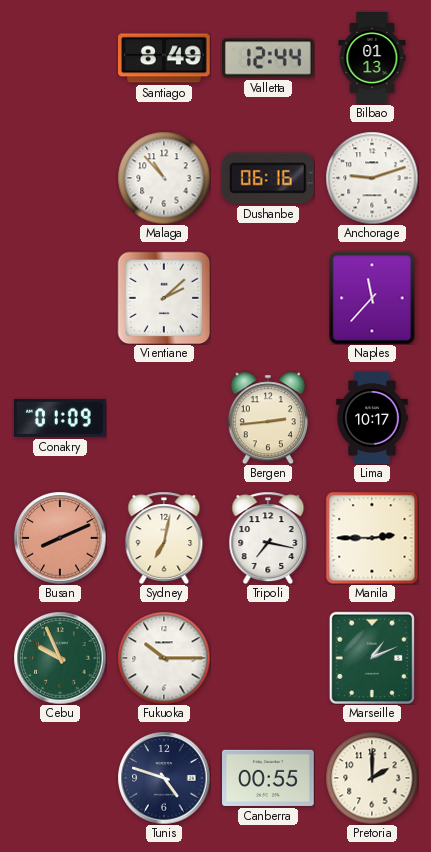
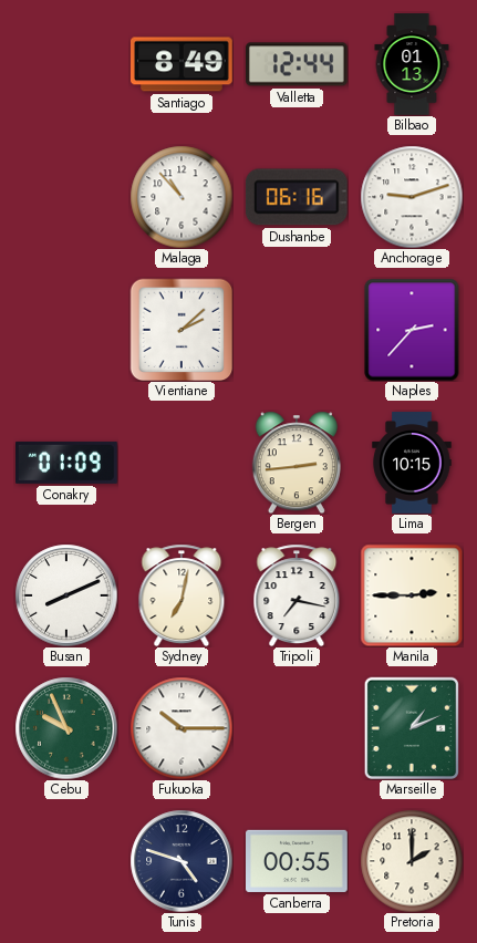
Naples: 11:37 -> 2:37
Lima: 10:17 -> 10:15
Busan dial: salmon -> white
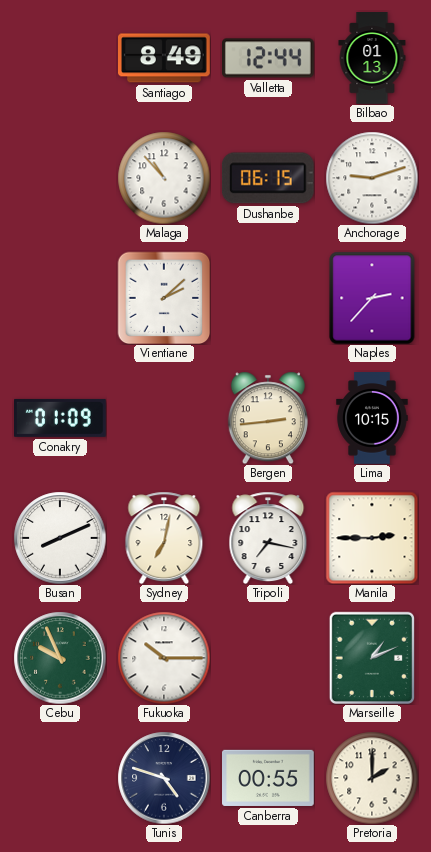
Dushanbe: 06:16 -> 06:15
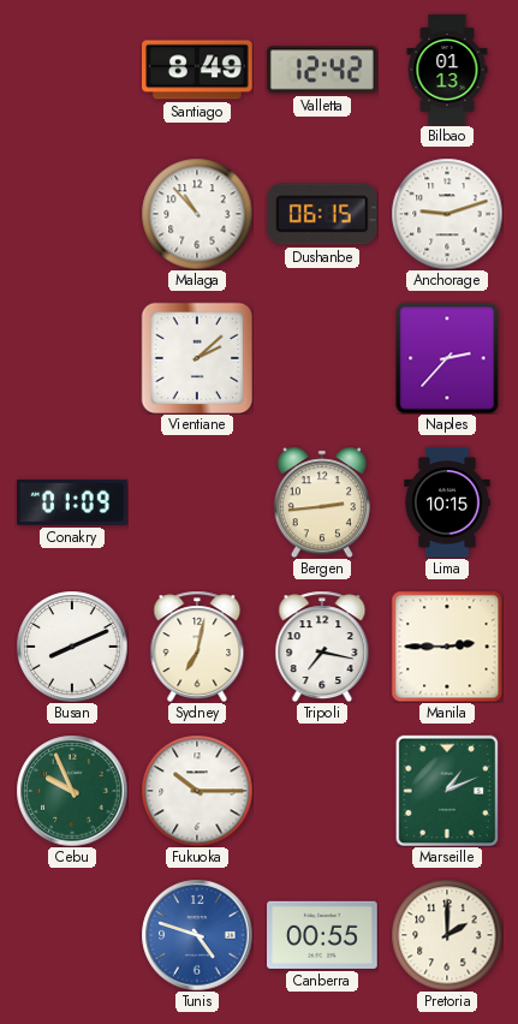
Valletta: 12:44 -> 12:42
Tunis dial: navy -> blue
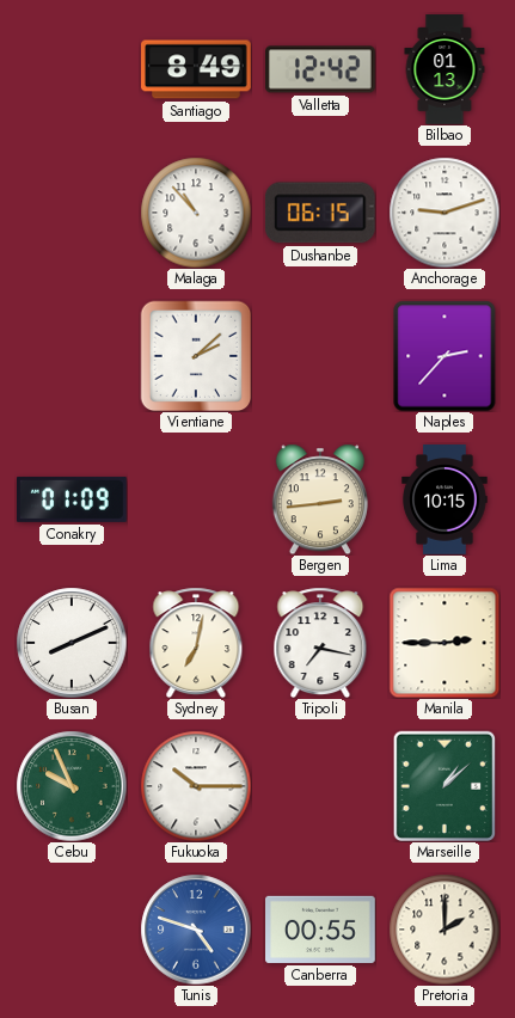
Marseille: 1:11 -> 1:08
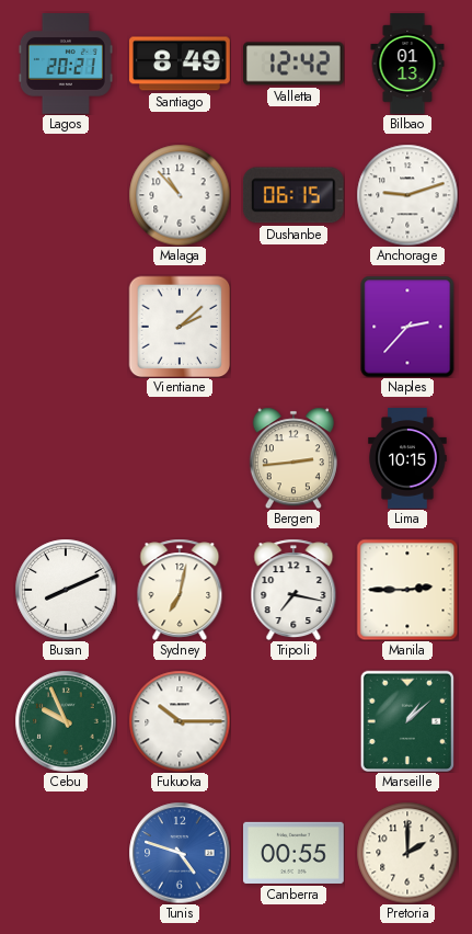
Lagos: none -> 20:21
Conakry: 01:09 -> none
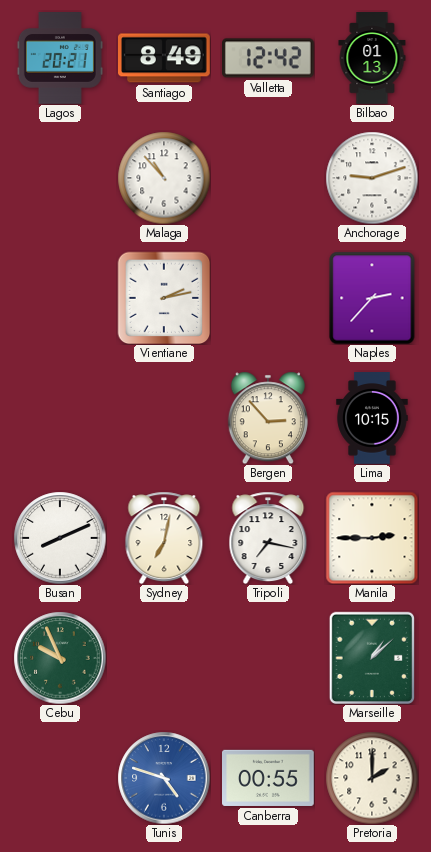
Dushanbe: 06:15 -> none
Vientiane: 2:08 -> 2:13
Bergen: 2:44 -> 2:53
Fukuoka: 10:15 -> none
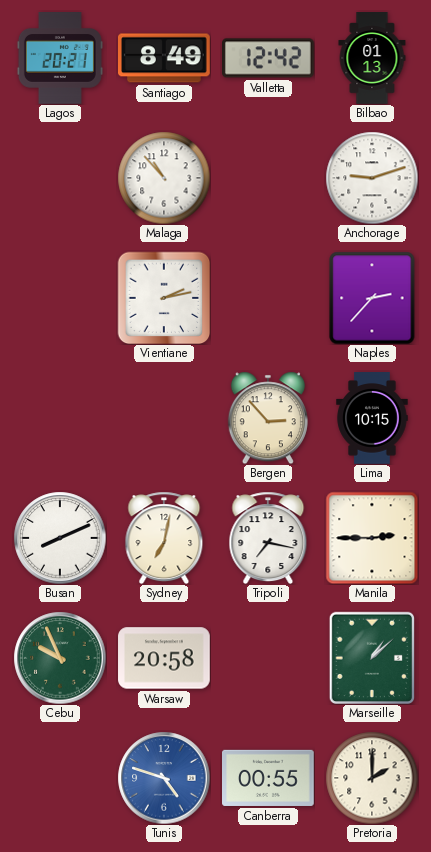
Warsaw: none -> 20:58
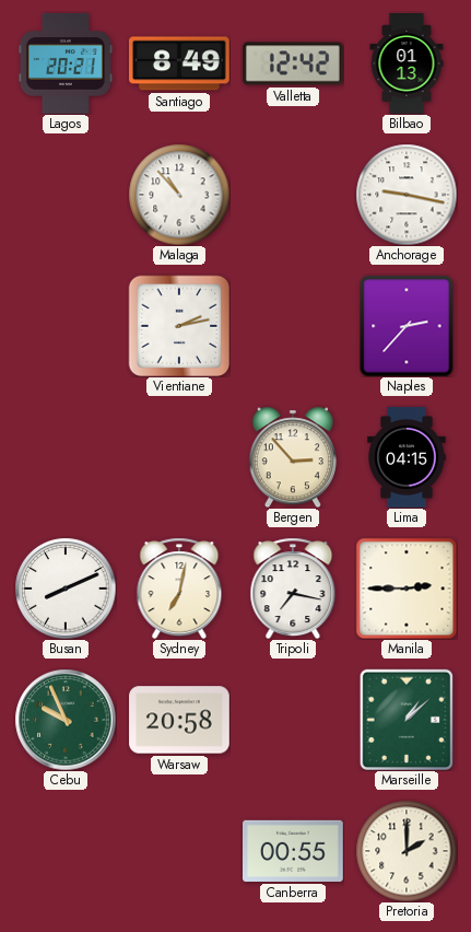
Anchorage: 9:12 -> 9:17
Lima: 10:15 -> 04:15
Tunis: 4:48 -> none
